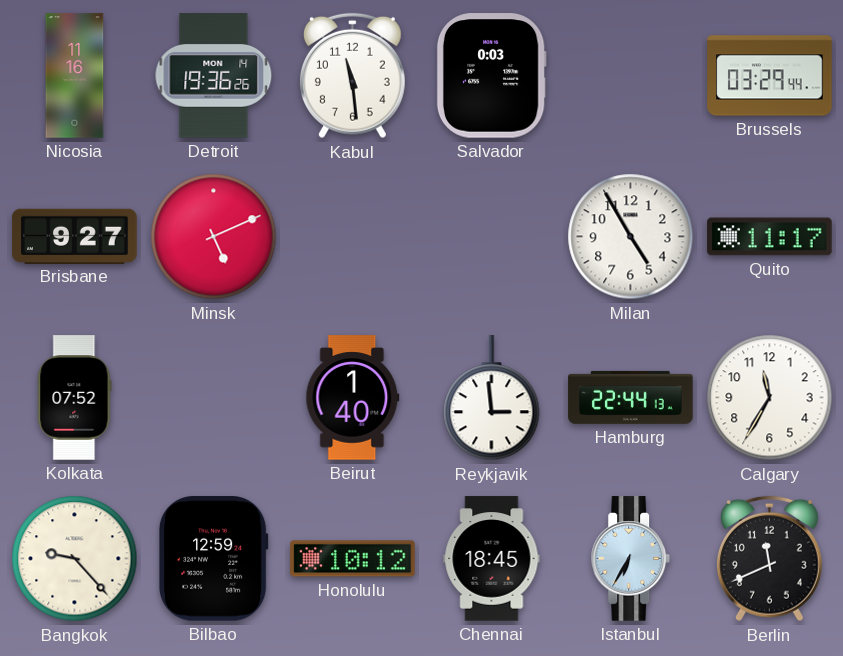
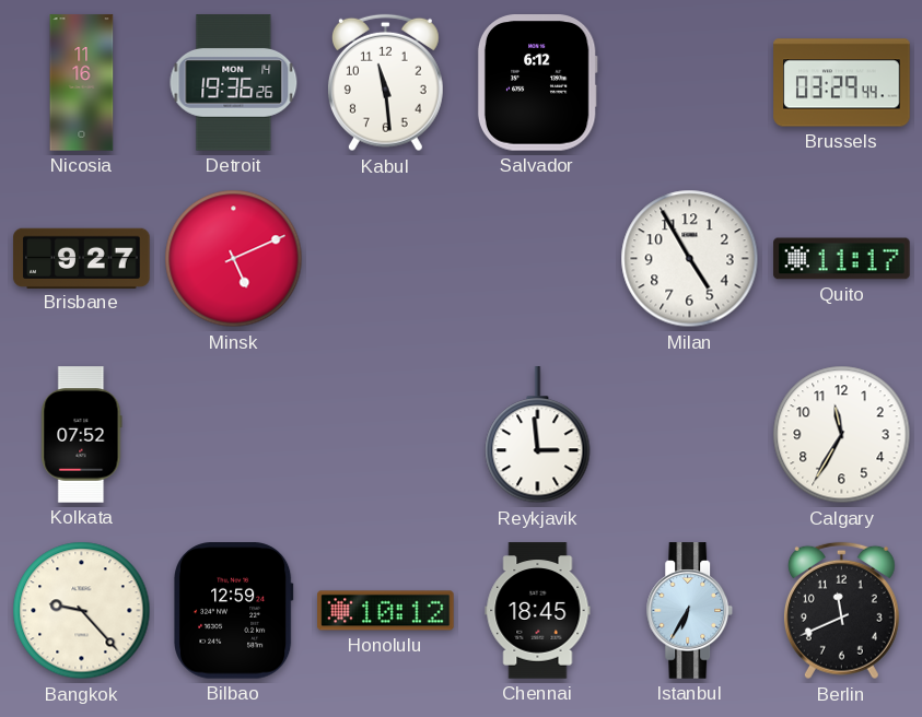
Salvador: 0:03 -> 6:12
Beirut: 1:40 -> none
Hamburg: 22:44 -> none
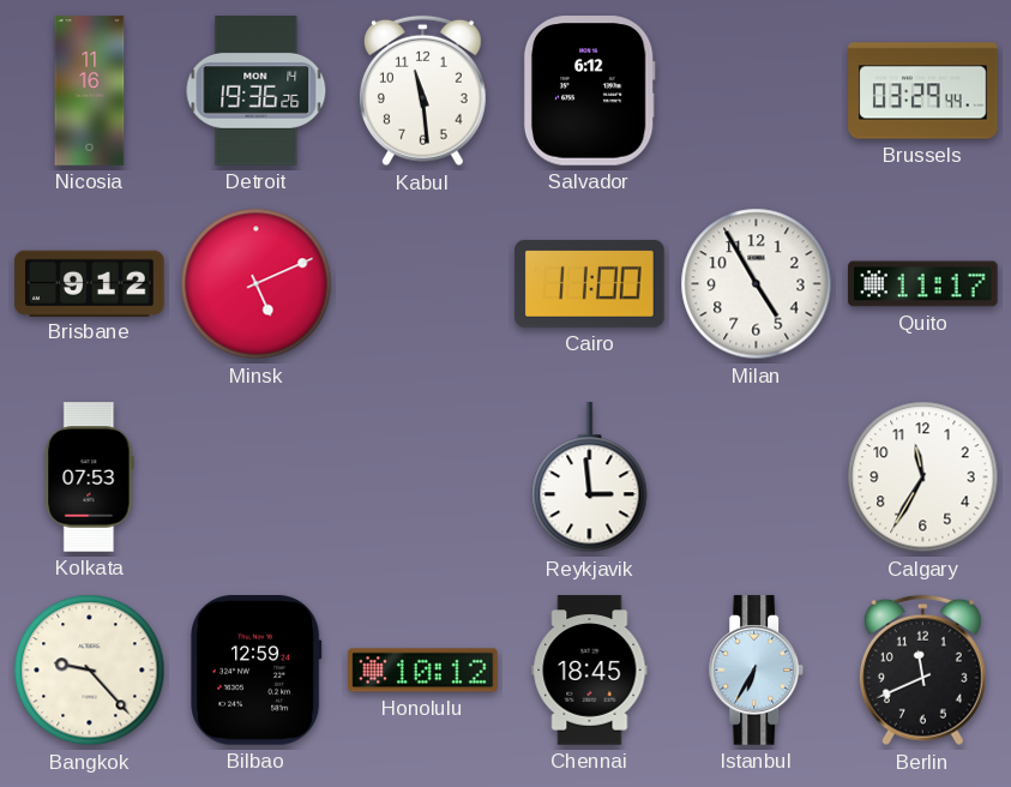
Brisbane: 9:27 -> 9:12
Cairo: none -> 11:00
Kolkata: 07:52 -> 07:53
